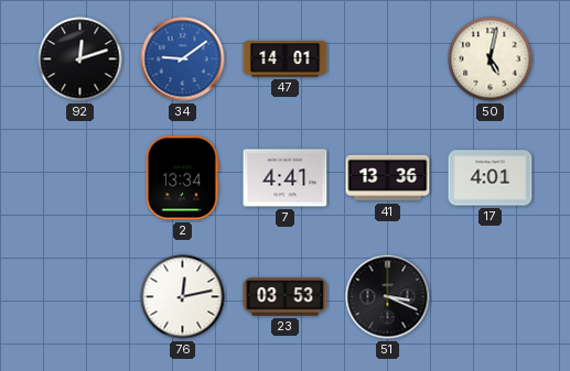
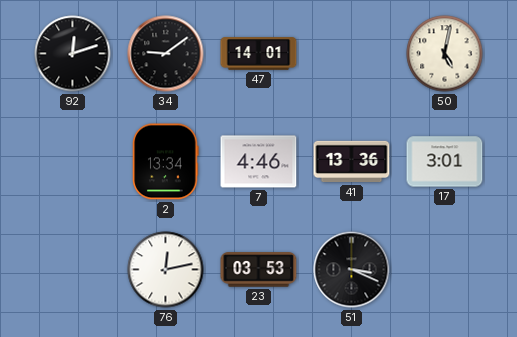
34 dial: blue -> black
7: 4:41 -> 4:46
17: 4:01 -> 3:01
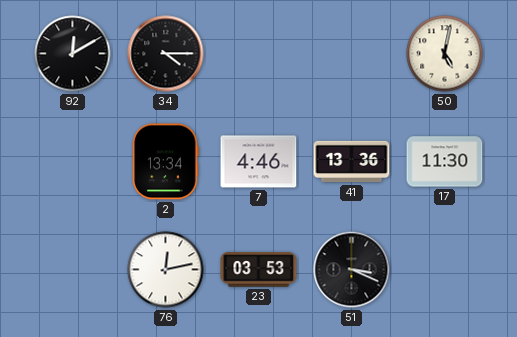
92: 12:12 -> 12:10
34: 9:09 -> 4:15
47: 14:01 -> none
17: 3:01 -> 11:30
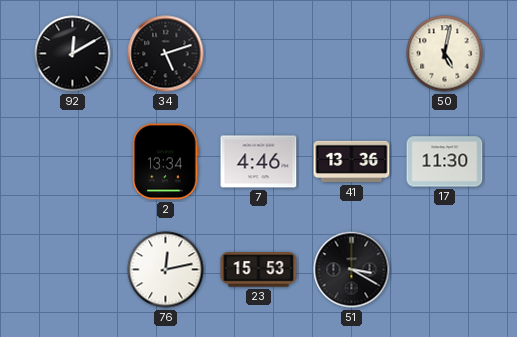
34: 4:15 -> 5:12
23: 03:53 -> 15:53
51: 3:19 -> 3:20
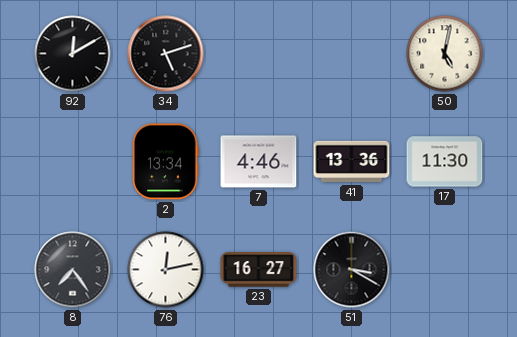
8: none -> 7:24
23: 15:53 -> 16:27
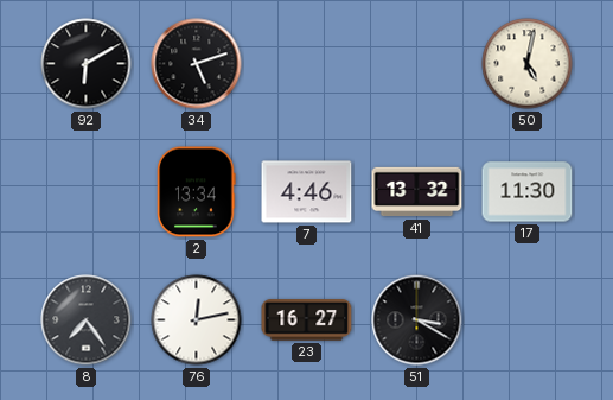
92: 12:10 -> 6:10
41: 13:36 -> 13:32
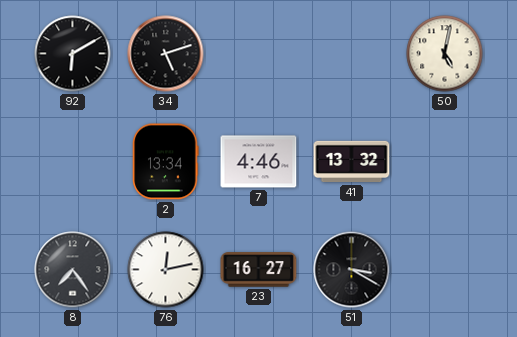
17: 11:30 -> none
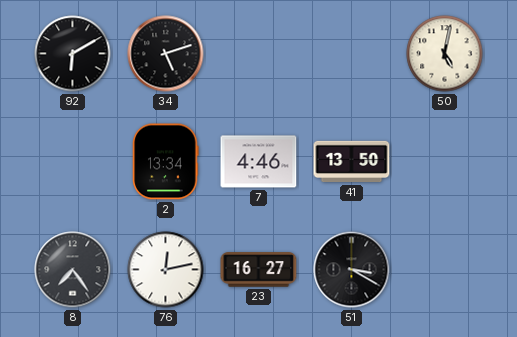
41: 13:32 -> 13:50
